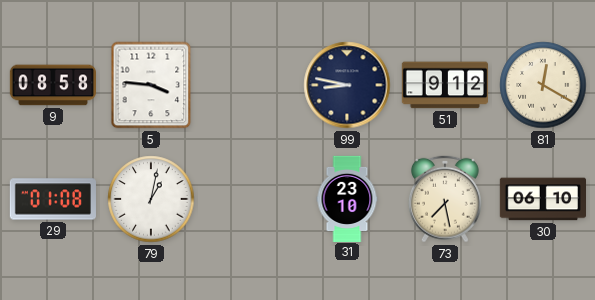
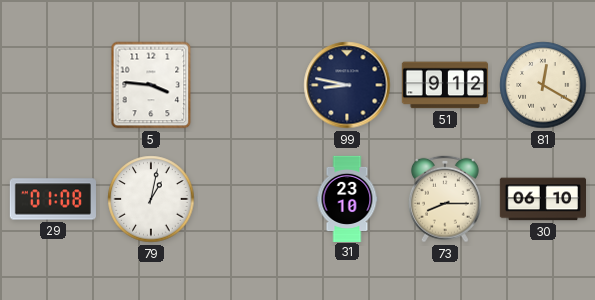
9: 08:58 -> none
73: 7:28 -> 8:15
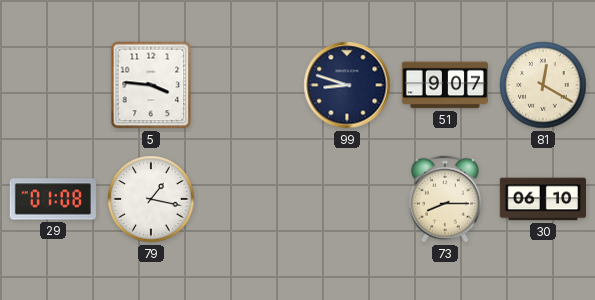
99: 8:47 -> 8:48
51: 9:12 -> 9:07
79: 1:02 -> 1:17
31: 23:10 -> none
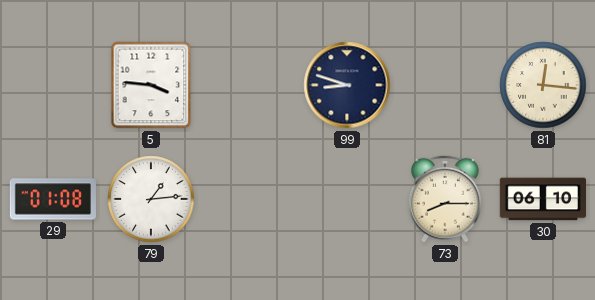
51: 9:07 -> none
81: 12:20 -> 12:16
79: 1:17 -> 1:14
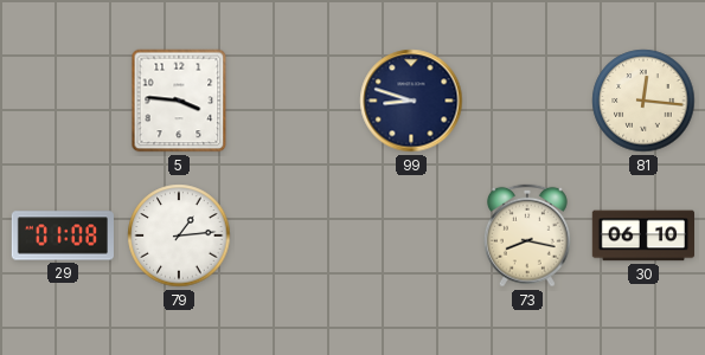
73: 8:15 -> 8:17
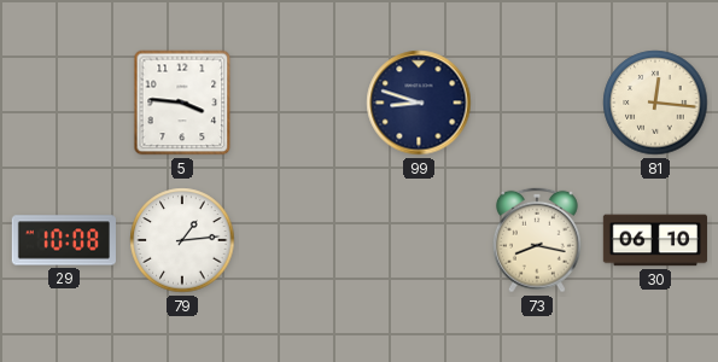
29: 01:08 -> 10:08
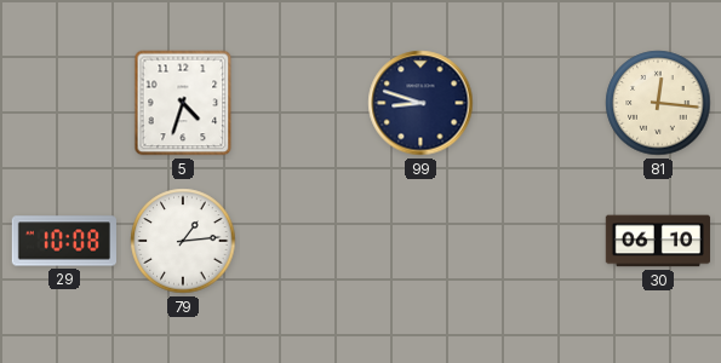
5: 3:46 -> 4:33
73: 8:17 -> none
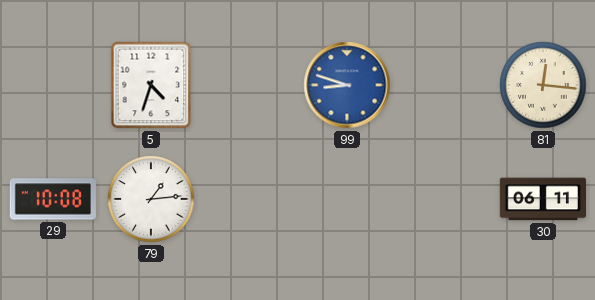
99 dial: navy -> blue
30: 06:10 -> 06:11
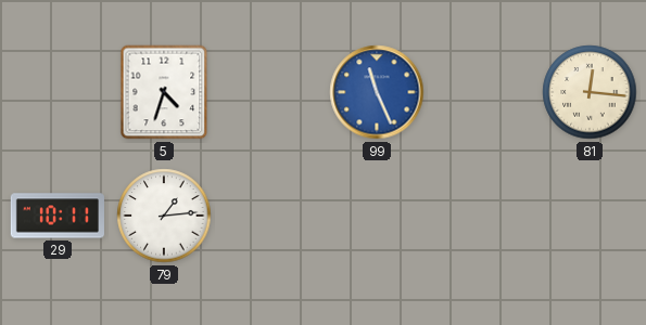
99: 8:48 -> 11:26
29: 10:08 -> 10:11
30: 06:11 -> none
